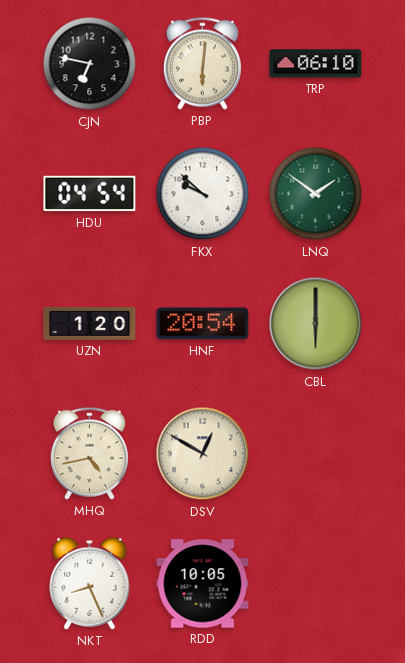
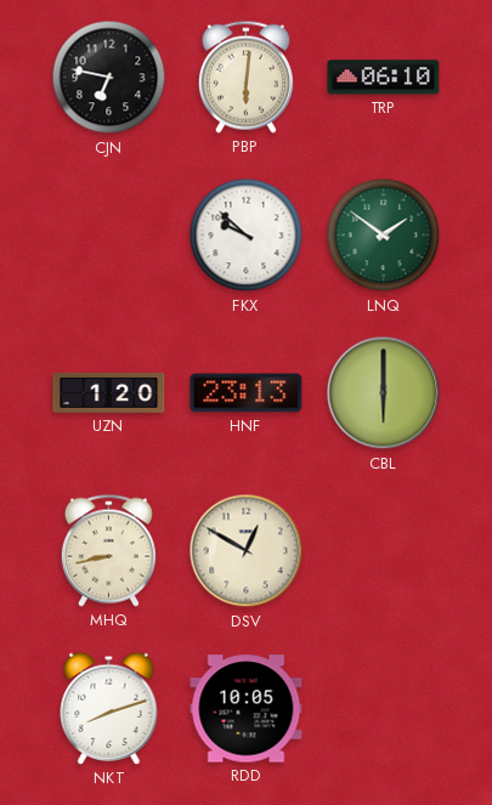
HDU: 04:54 -> none
HNF: 20:54 -> 23:13
MHQ: 4:43 -> 8:43
NKT: 8:26 -> 8:12
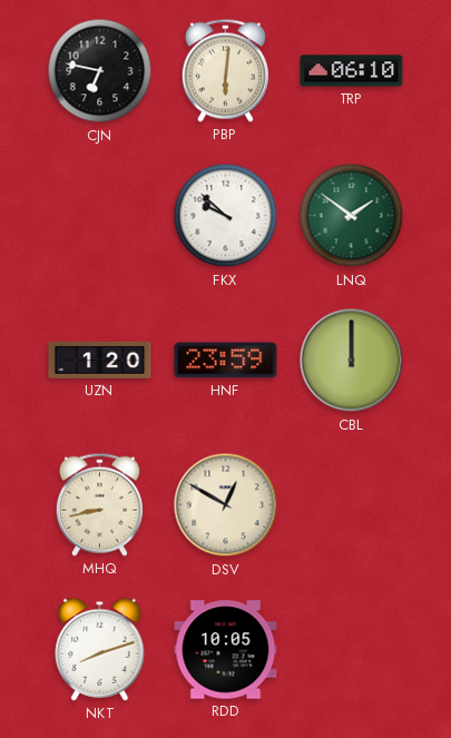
HNF: 23:13 -> 23:59
CBL: 6:00 -> 12:00
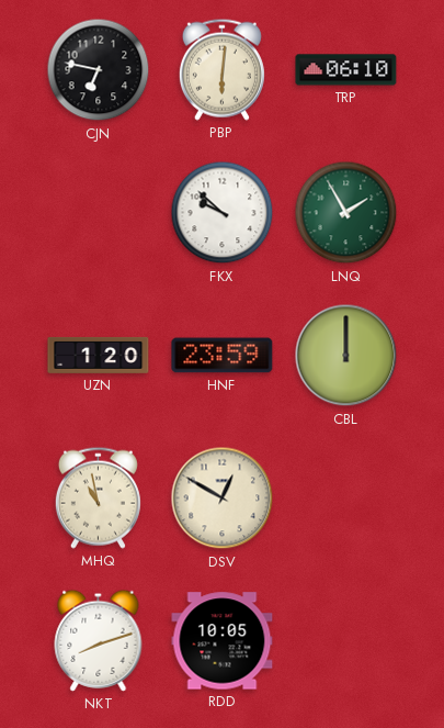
LNQ: 1:51 -> 1:55
MHQ: 8:43 -> 10:58
